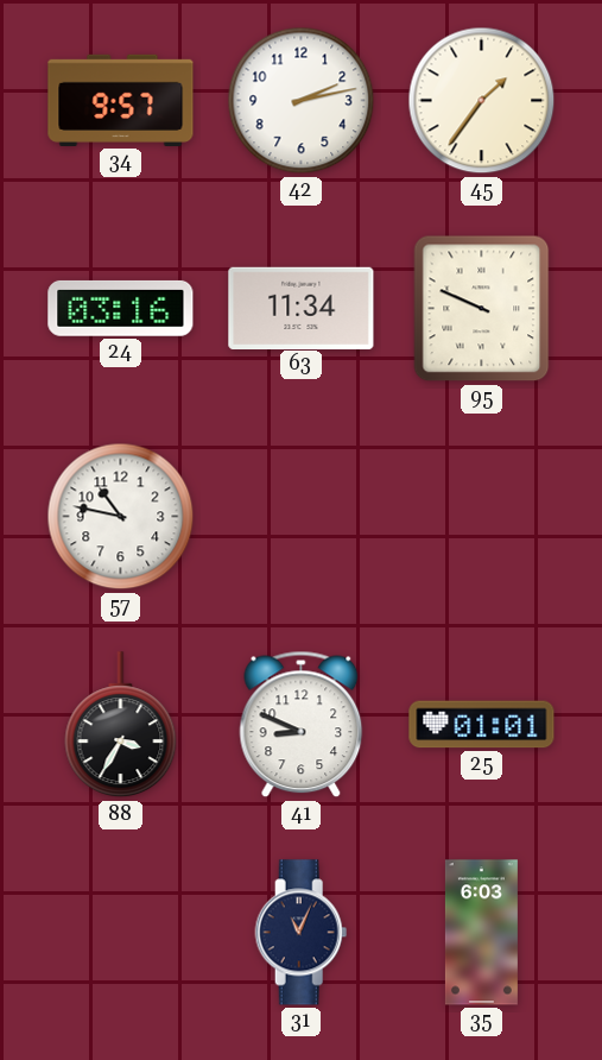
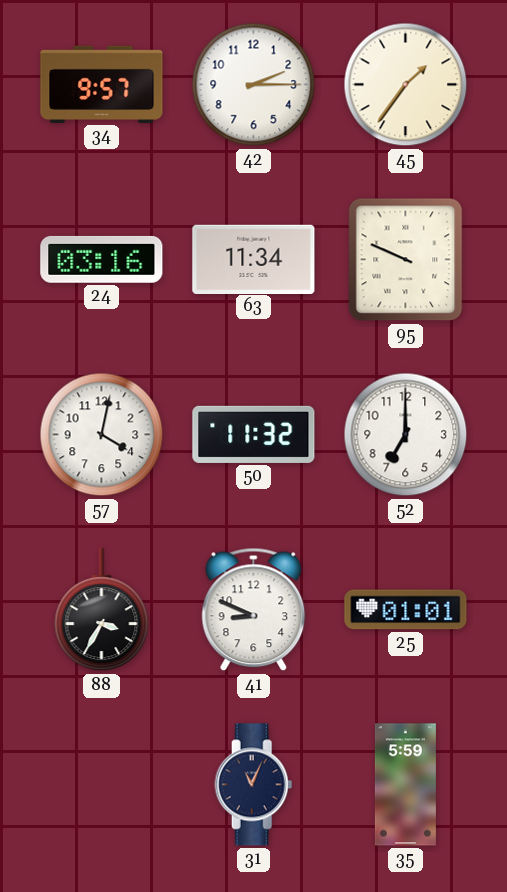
42: 2:13 -> 2:15
57: 10:47 -> 4:02
50: none -> 11:32
52: none -> 7:00
35: 6:03 -> 5:59
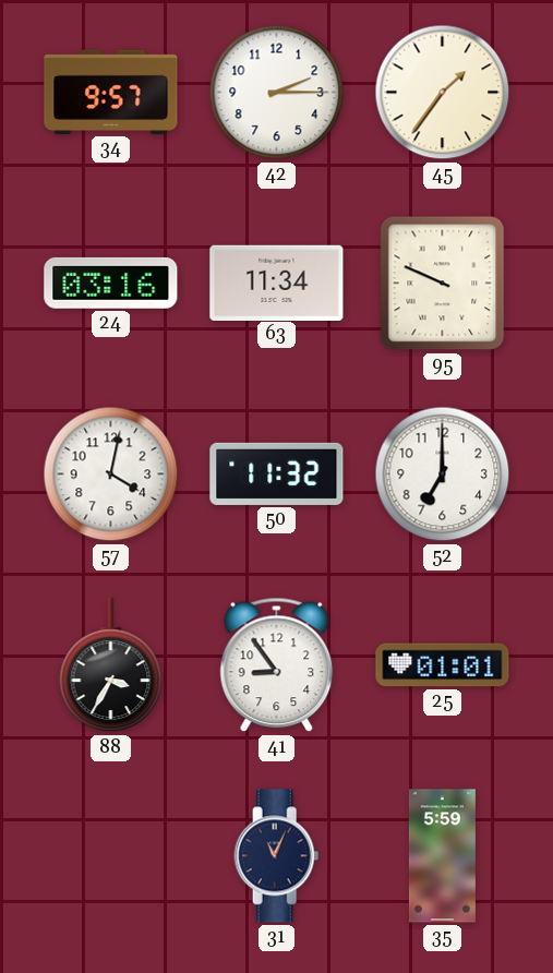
41: 8:49 -> 8:54
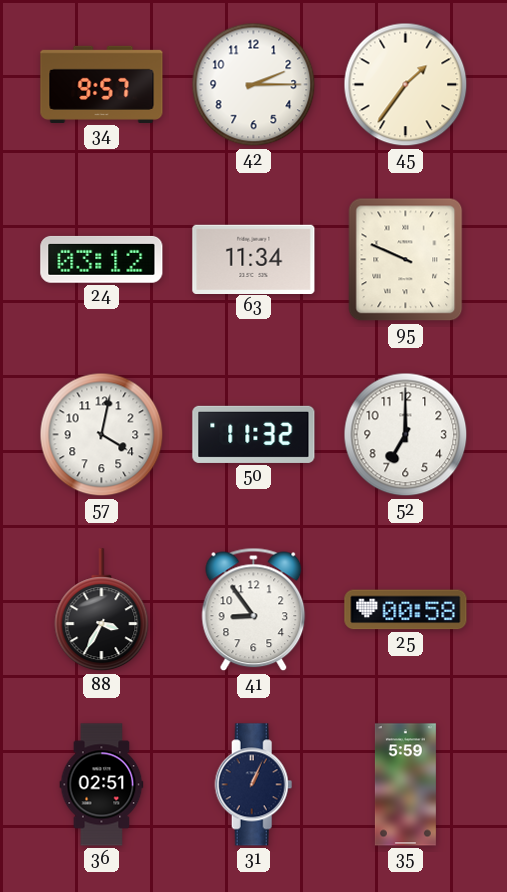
24: 03:16 -> 03:12
25: 01:01 -> 00:58
36: none -> 02:51
31: 11:04 -> 1:04
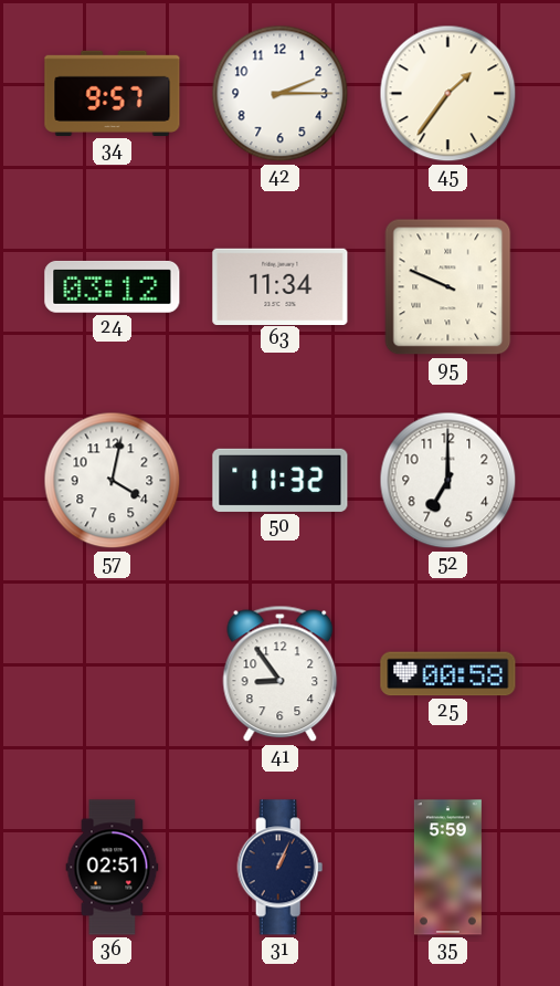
88: 3:35 -> none
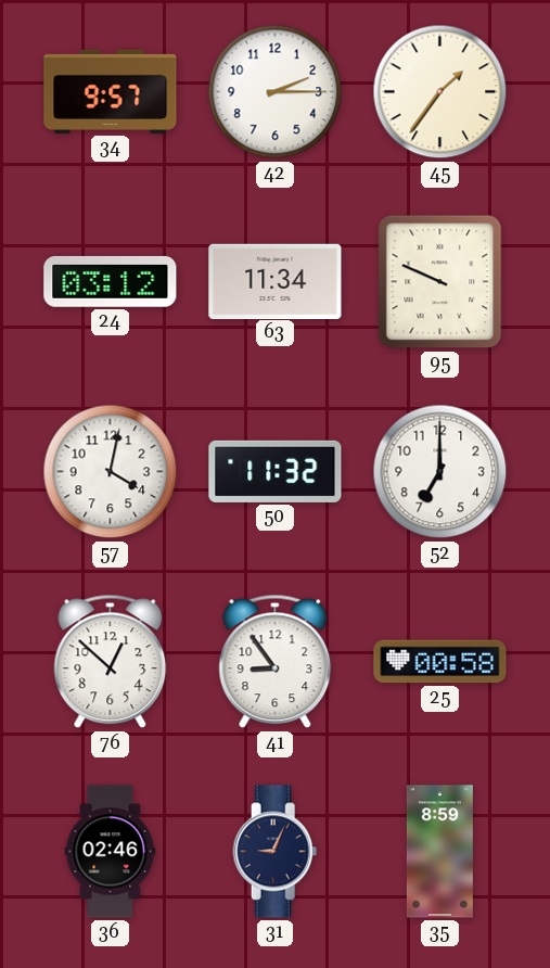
76: none -> 12:52
36: 02:51 -> 02:46
31: 1:04 -> 9:04
35: 5:59 -> 8:59
